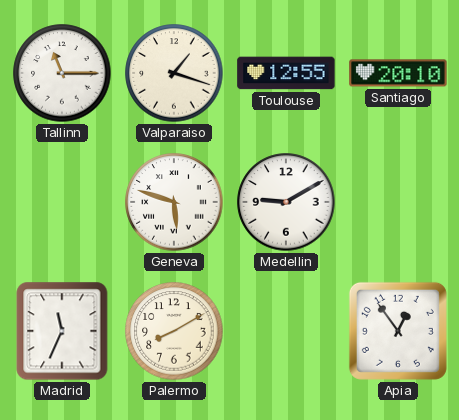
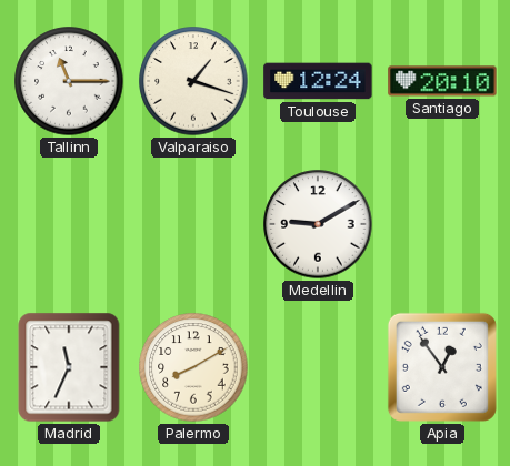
Toulouse: 12:55 -> 12:24
Geneva: 5:48 -> none
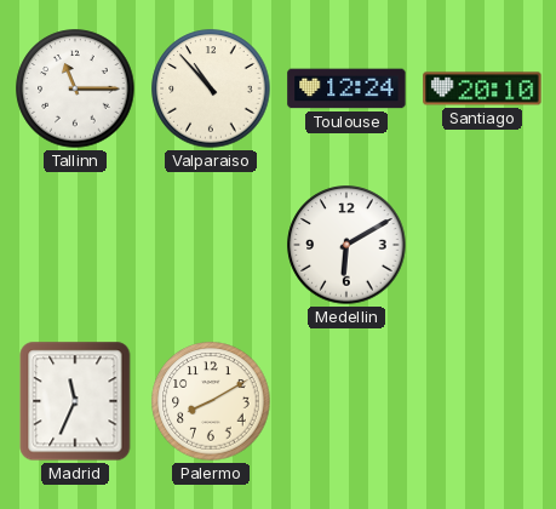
Valparaiso: 1:18 -> 10:53
Medellin: 9:10 -> 6:10
Apia: 12:54 -> none
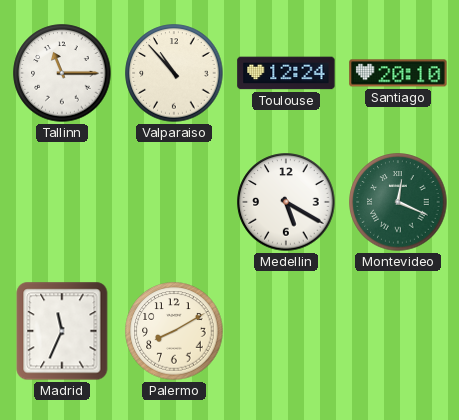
Medellin: 6:10 -> 5:20
Montevideo: none -> 12:19
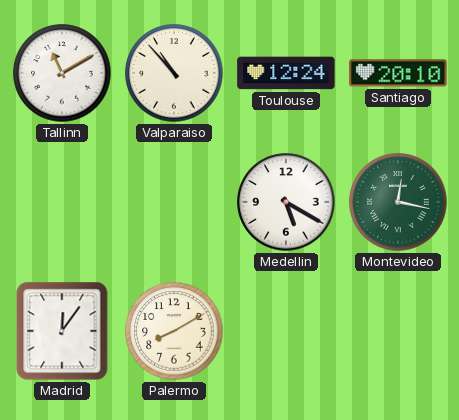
Tallinn: 11:15 -> 11:10
Montevideo: 12:19 -> 12:17
Madrid: 11:34 -> 12:06
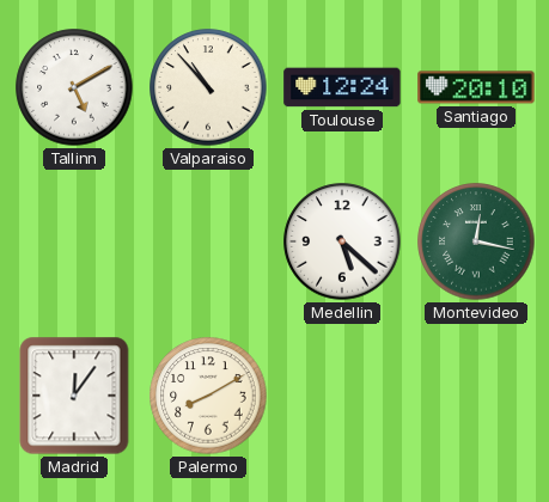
Tallinn: 11:10 -> 5:10
Medellin: 5:20 -> 5:22
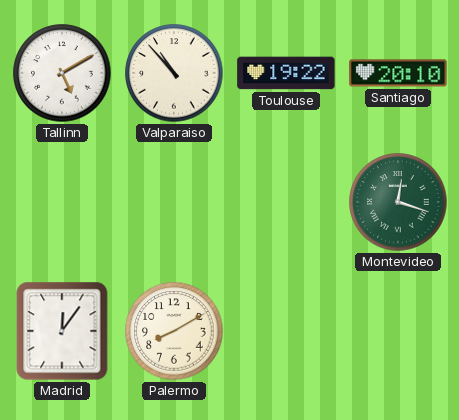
Toulouse: 12:24 -> 19:22
Medellin: 5:22 -> none
Montevideo: 12:17 -> 12:18
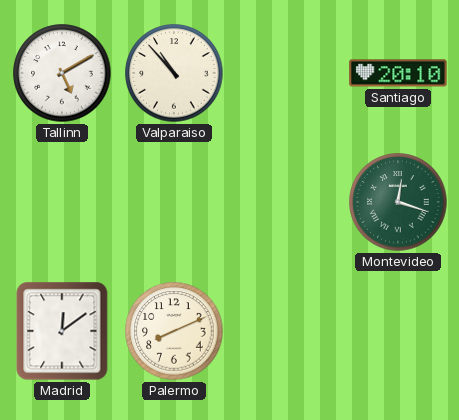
Toulouse: 19:22 -> none
Madrid: 12:06 -> 12:09
Palermo: 8:10 -> 8:11
